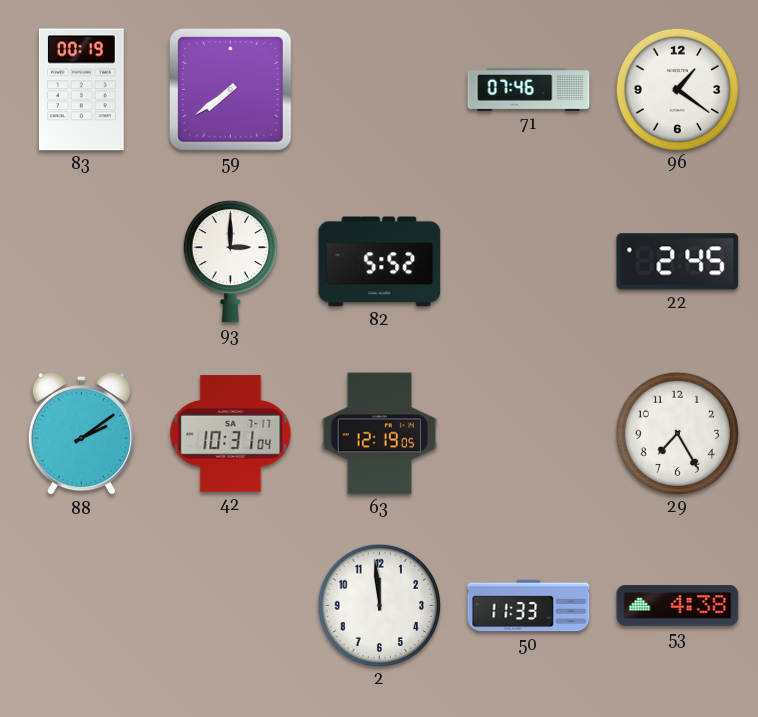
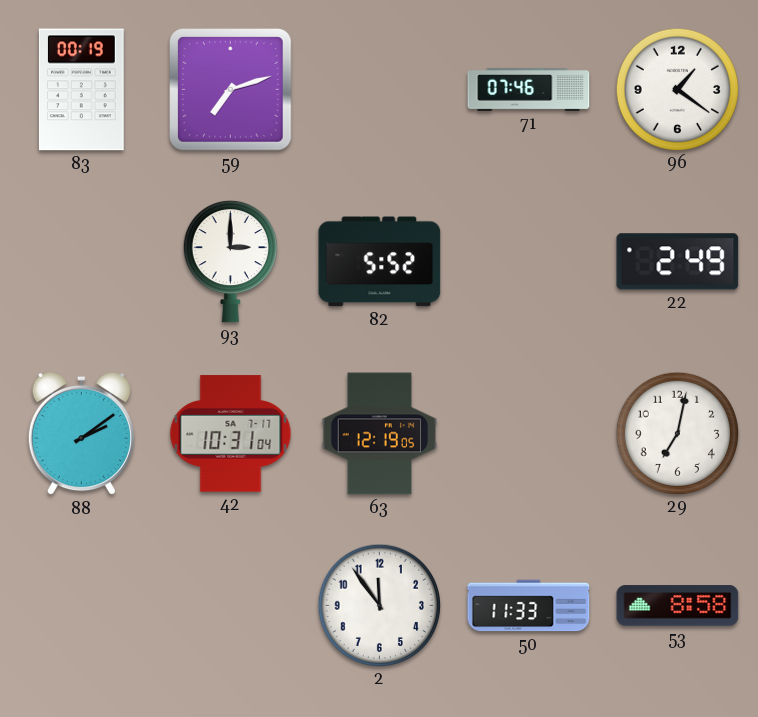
59: 7:39 -> 7:12
22: 2:45 -> 2:49
29: 7:25 -> 7:02
2: 11:59 -> 11:54
53: 4:38 -> 8:58
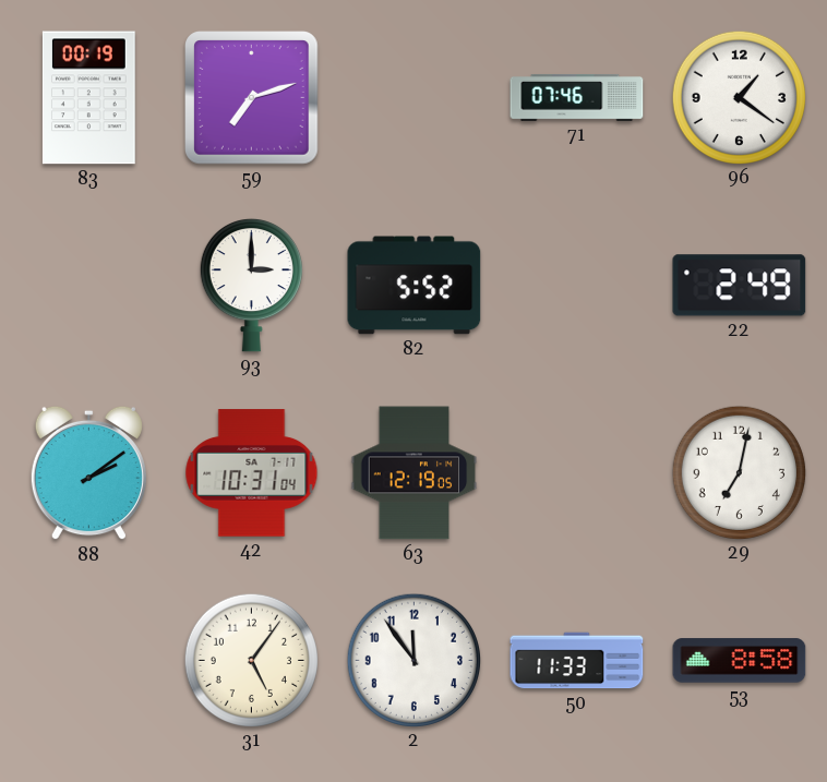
31: none -> 5:06
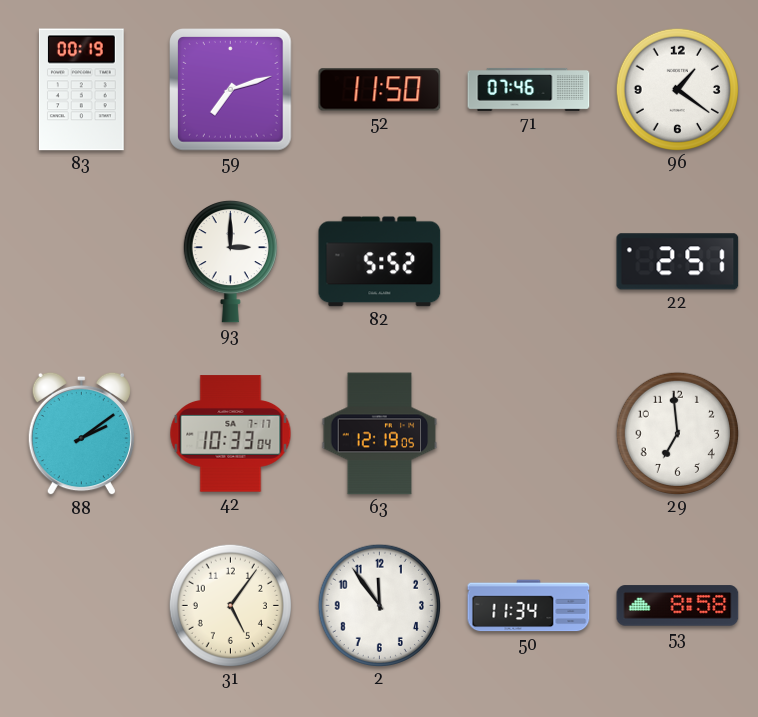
52: none -> 11:50
22: 2:49 -> 2:51
42: 10:31 -> 10:33
29: 7:02 -> 6:59
50: 11:33 -> 11:34
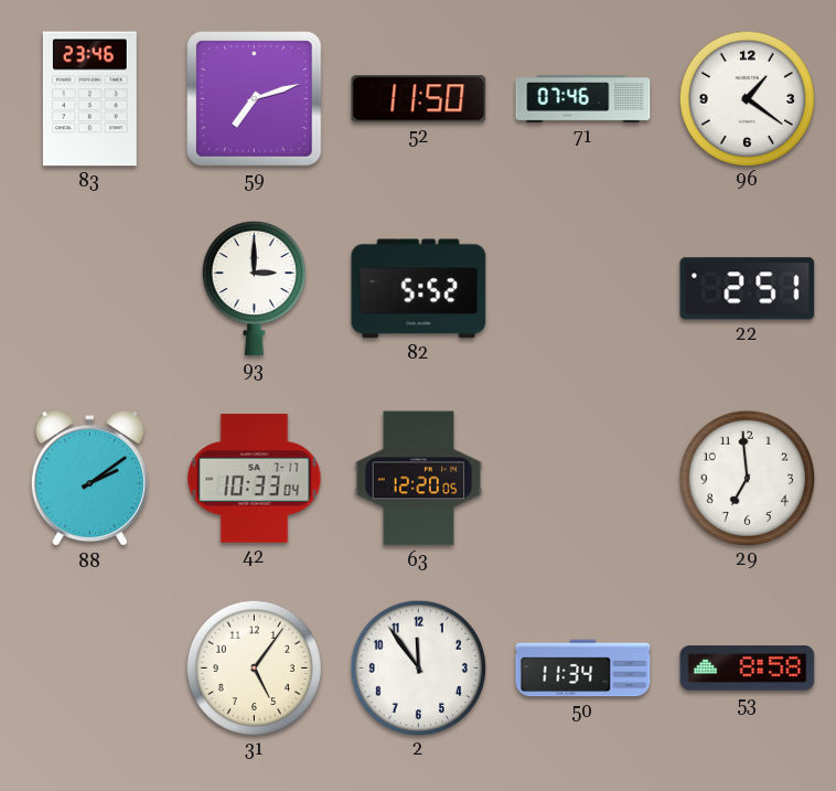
83: 00:19 -> 23:46
63: 12:19 -> 12:20
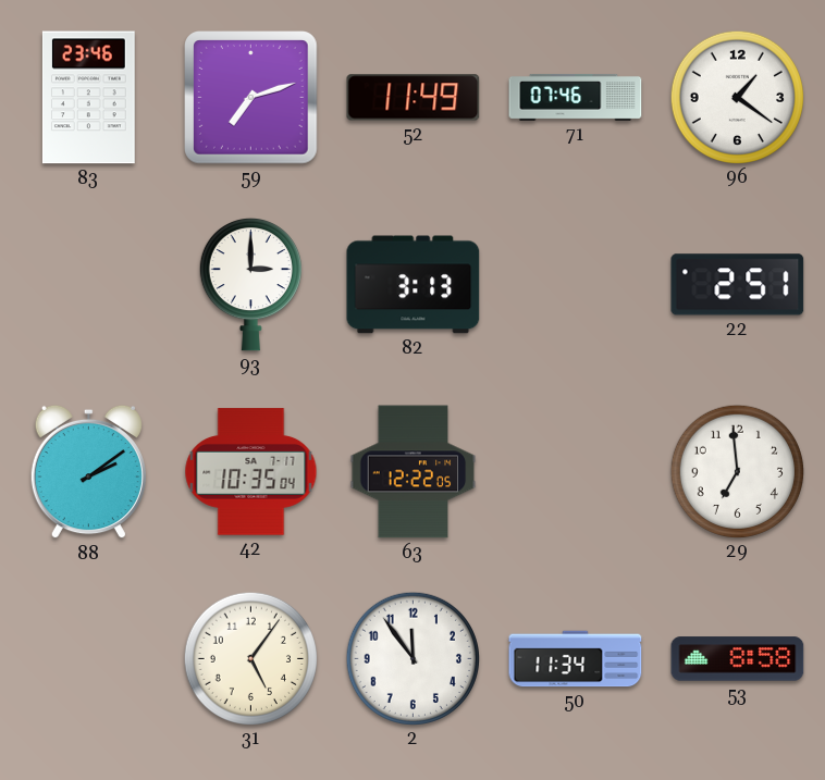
52: 11:50 -> 11:49
82: 5:52 -> 3:13
42: 10:33 -> 10:35
63: 12:20 -> 12:22
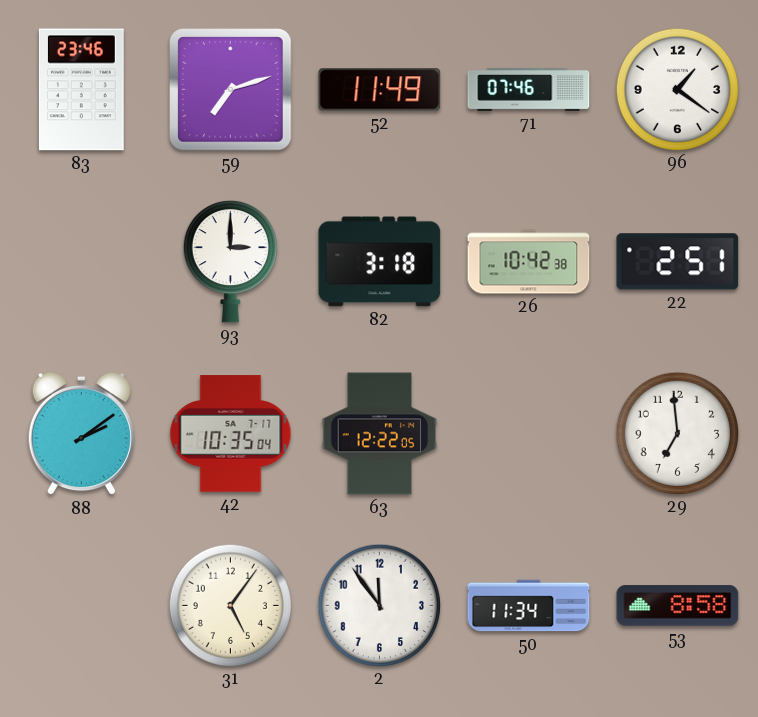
82: 3:13 -> 3:18
26: none -> 10:42
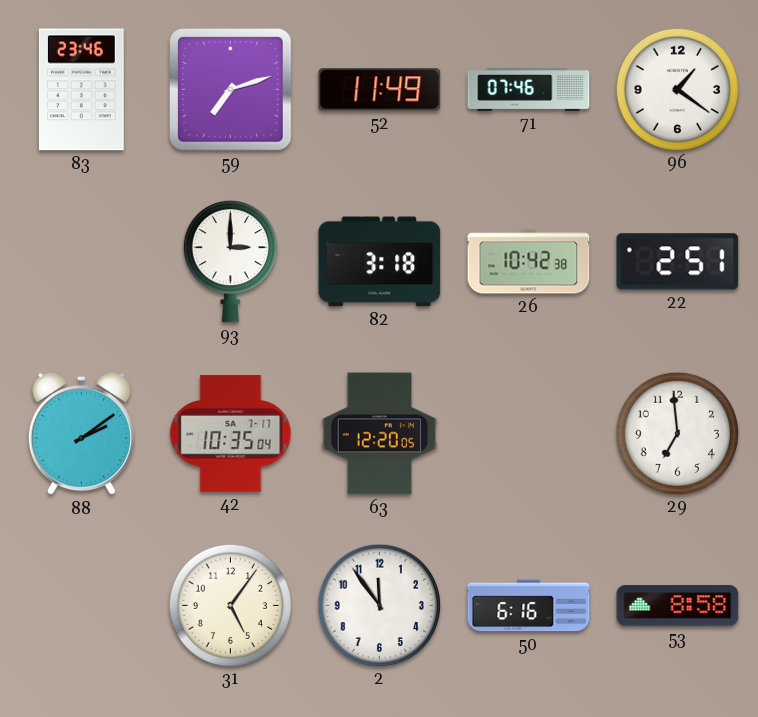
63: 12:22 -> 12:20
50: 11:34 -> 6:16
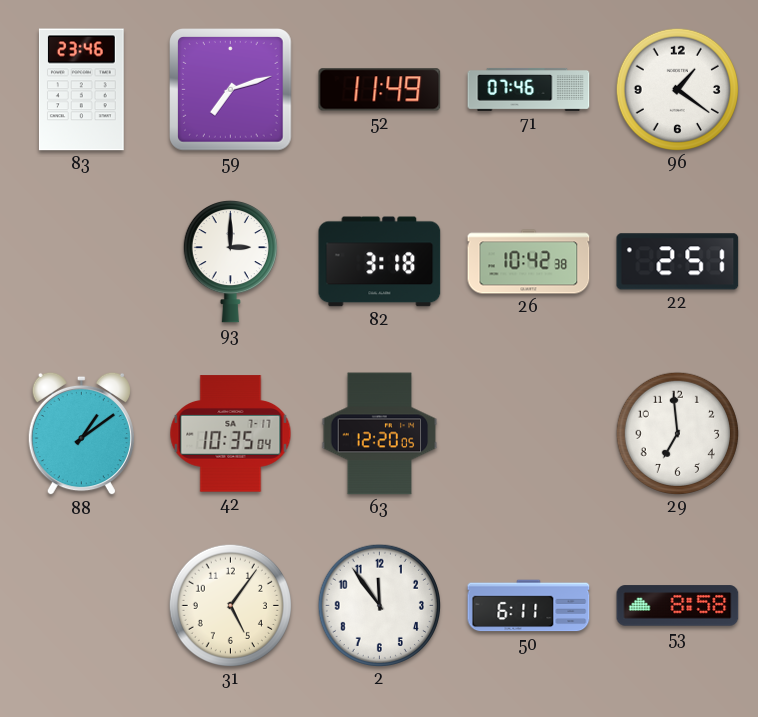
88: 2:09 -> 1:09
50: 6:16 -> 6:11
